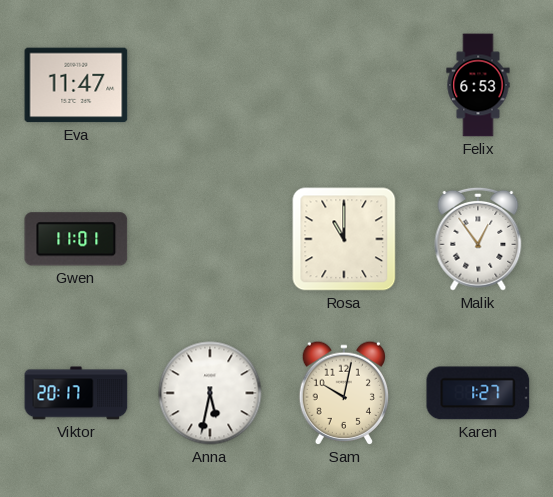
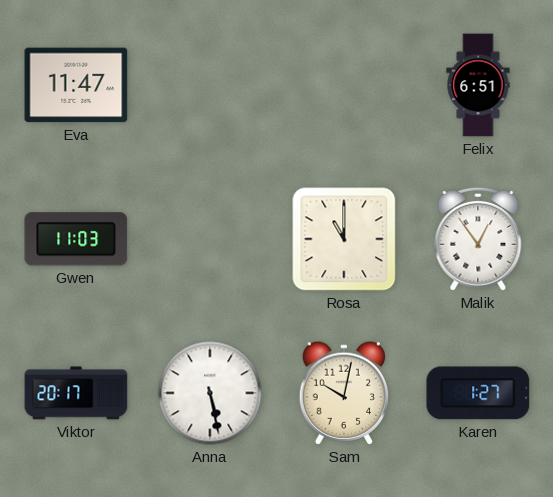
Felix: 6:53 -> 6:51
Gwen: 11:01 -> 11:03
Anna: 5:32 -> 5:28
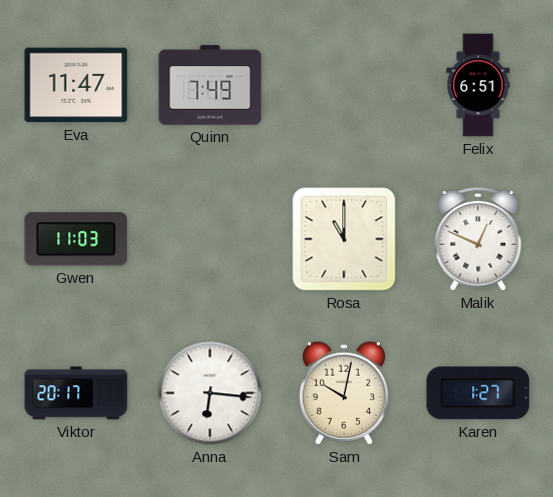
Quinn: none -> 7:49
Malik: 12:54 -> 12:49
Anna: 5:28 -> 6:16
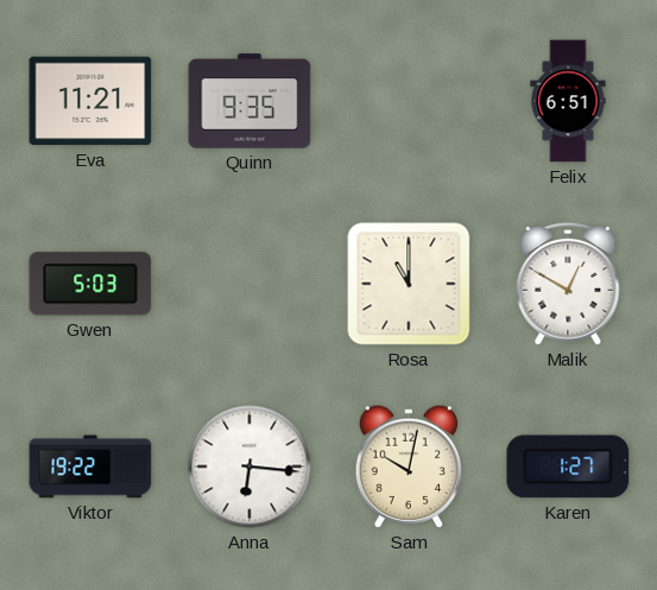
Eva: 11:47 -> 11:21
Quinn: 7:49 -> 9:35
Gwen: 11:03 -> 5:03
Malik: 12:49 -> 12:50
Viktor: 20:17 -> 19:22
